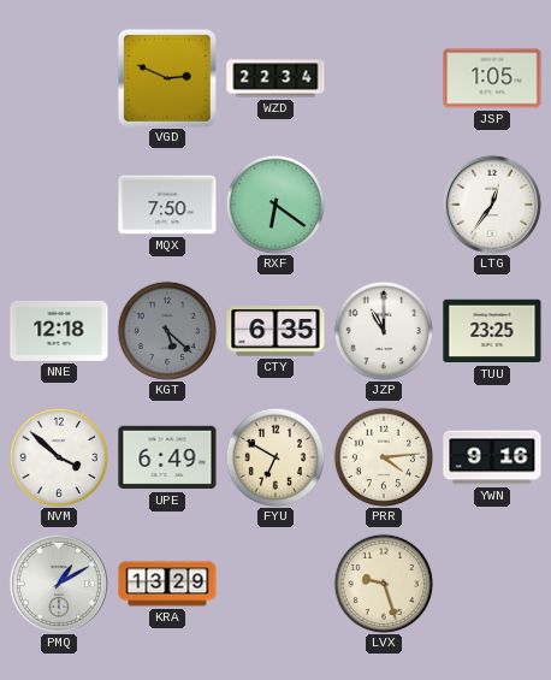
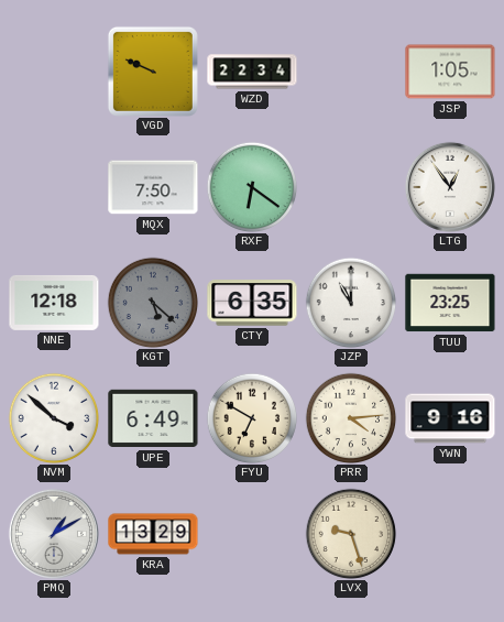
VGD: 2:49 -> 9:49
LTG: 12:36 -> 12:54
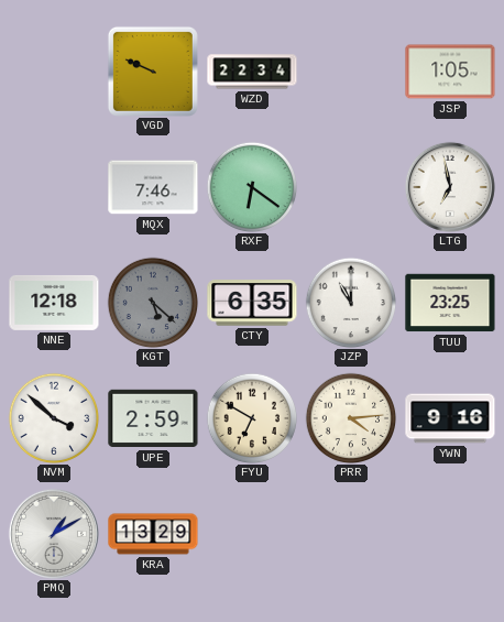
MQX: 7:50 -> 7:46
LTG: 12:54 -> 6:58
UPE: 6:49 -> 2:59
LVX: 9:27 -> none
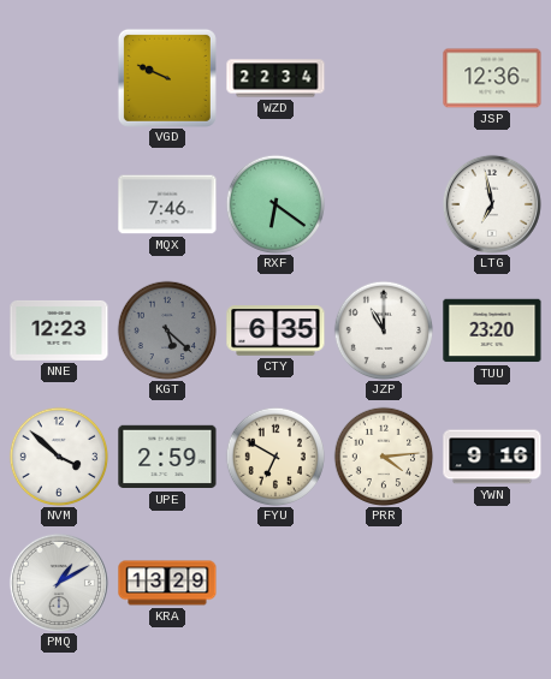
JSP: 1:05 -> 12:36
NNE: 12:18 -> 12:23
TUU: 23:25 -> 23:20
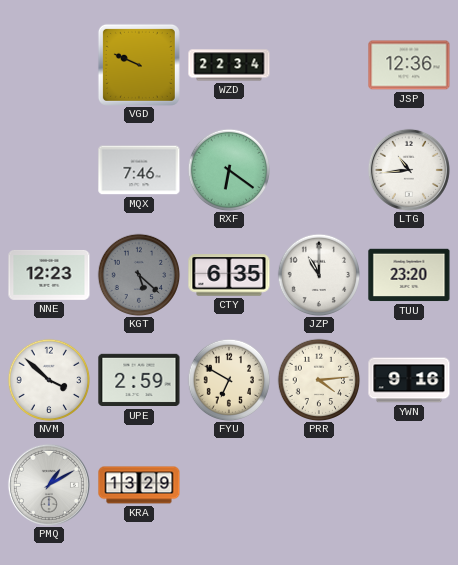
LTG: 6:58 -> 10:44
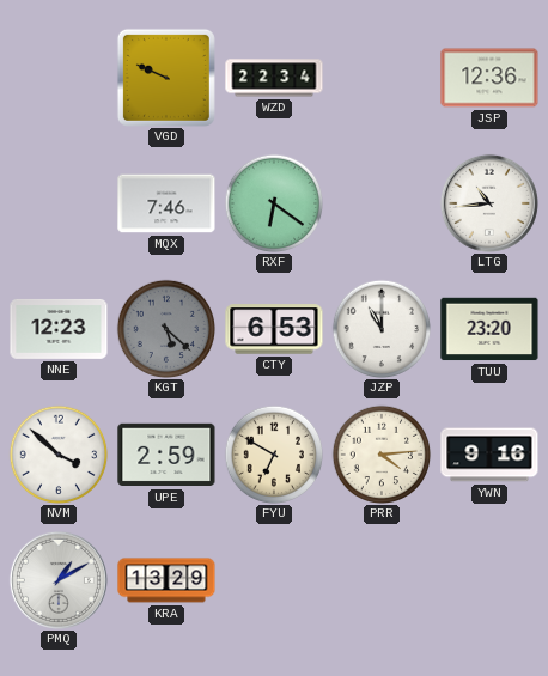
CTY: 6:35 -> 6:53
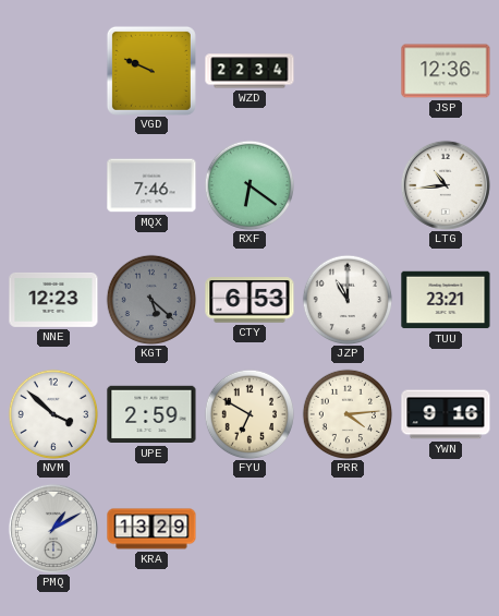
TUU: 23:20 -> 23:21
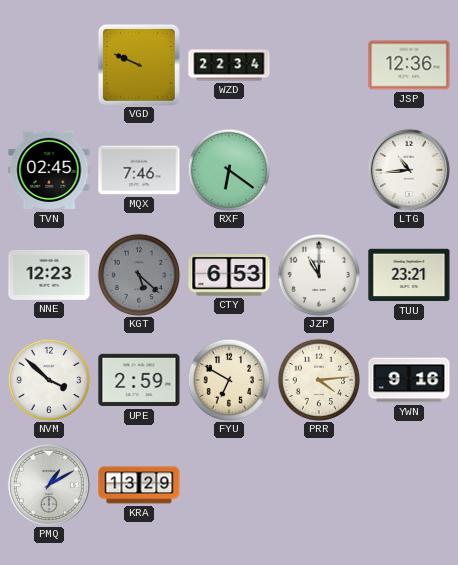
TVN: none -> 02:45
